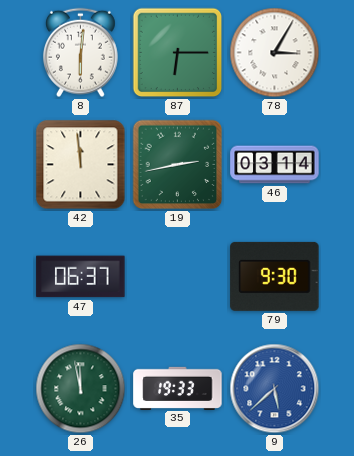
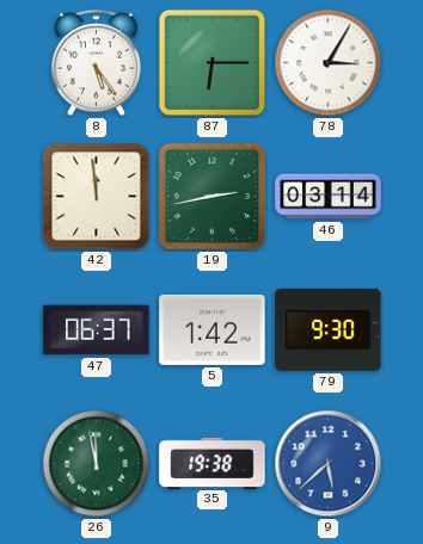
8: 6:01 -> 5:24
5: none -> 1:42
35: 19:33 -> 19:38
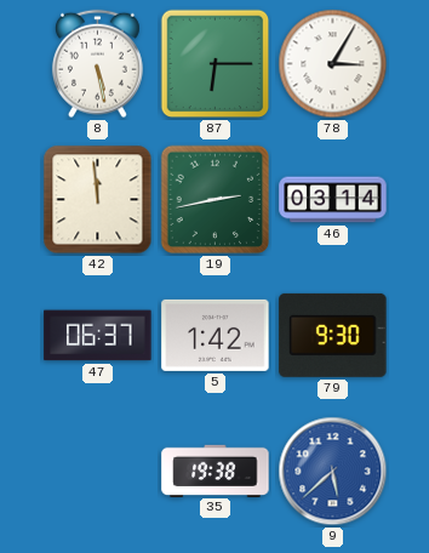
8: 5:24 -> 5:28
26: 11:58 -> none
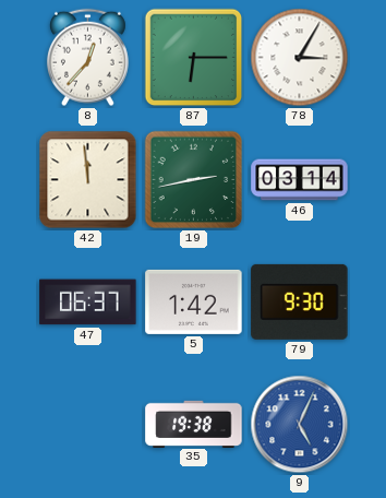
8: 5:28 -> 12:37
9: 5:38 -> 5:04
